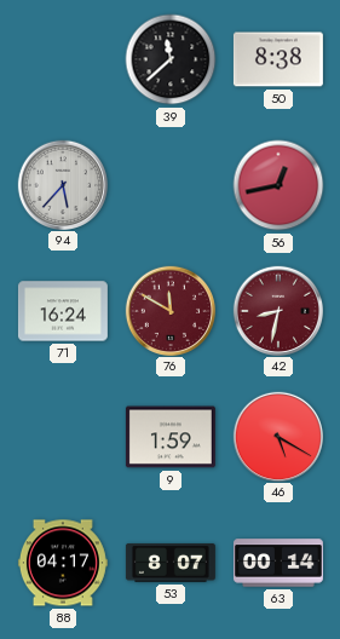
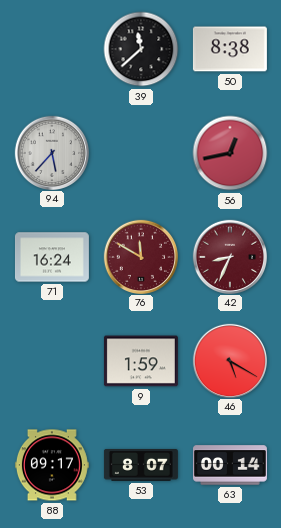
42: 8:32 -> 8:34
88: 04:17 -> 09:17
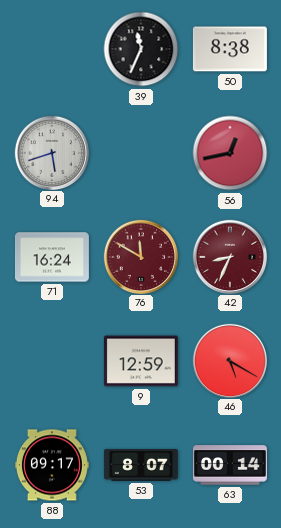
39: 11:38 -> 11:34
94: 5:37 -> 5:42
9: 1:59 -> 12:59
